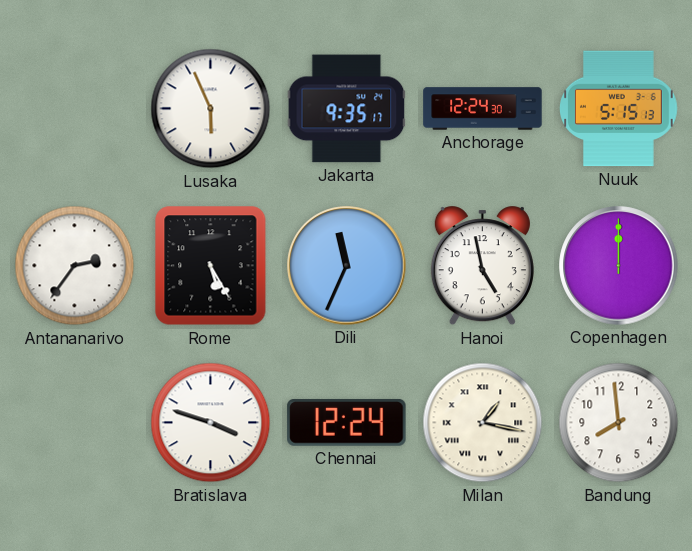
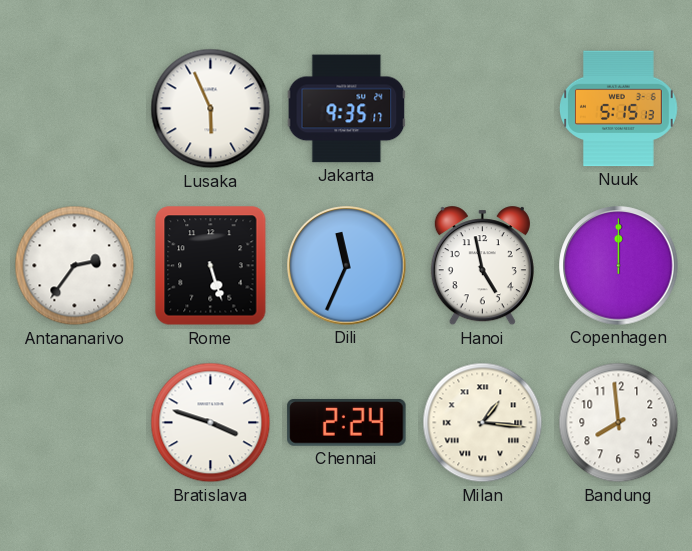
Anchorage: 12:24 -> none
Rome: 5:25 -> 5:27
Chennai: 12:24 -> 2:24
Milan: 1:17 -> 1:16
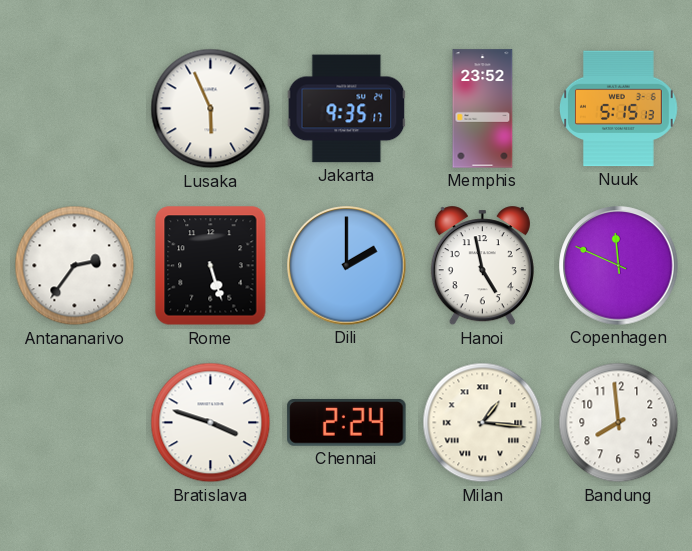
Memphis: none -> 23:52
Dili: 11:34 -> 2:00
Copenhagen: 12:00 -> 11:49
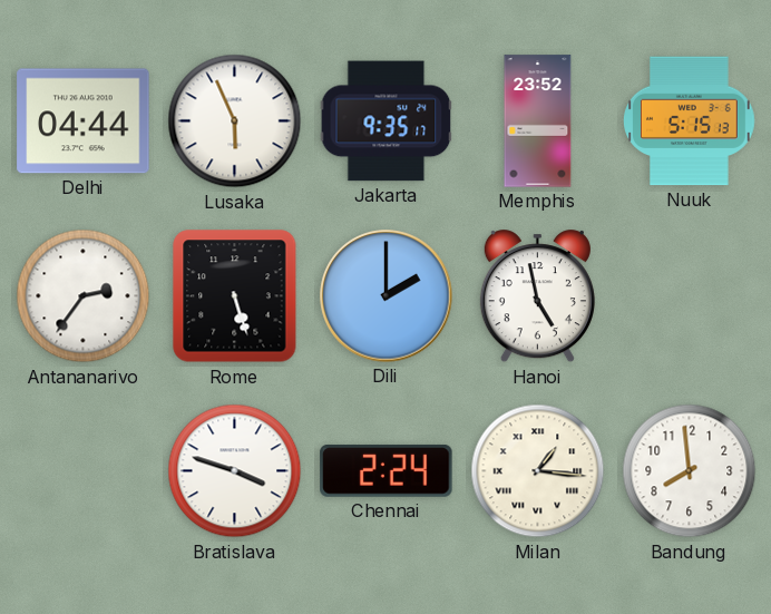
Delhi: none -> 04:44
Copenhagen: 11:49 -> none
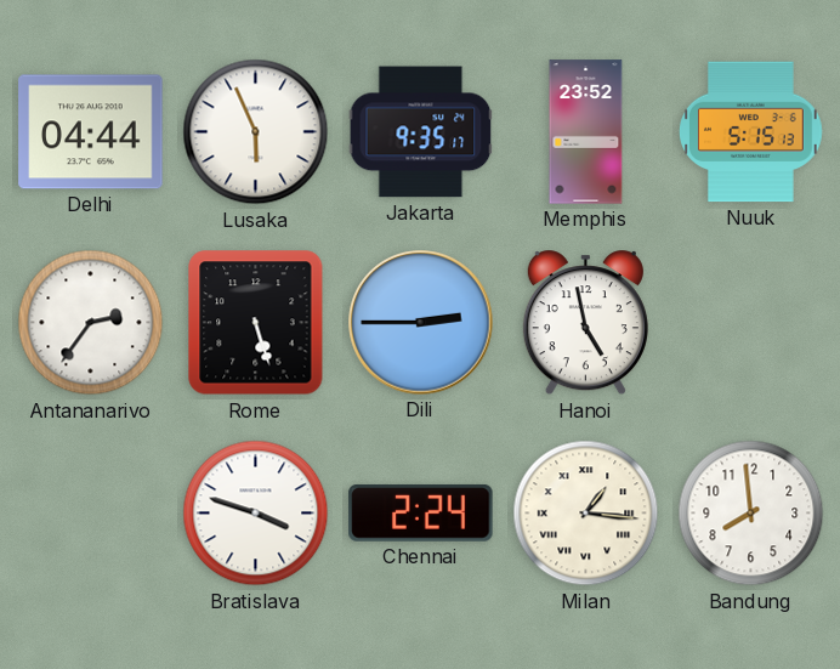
Dili: 2:00 -> 2:45
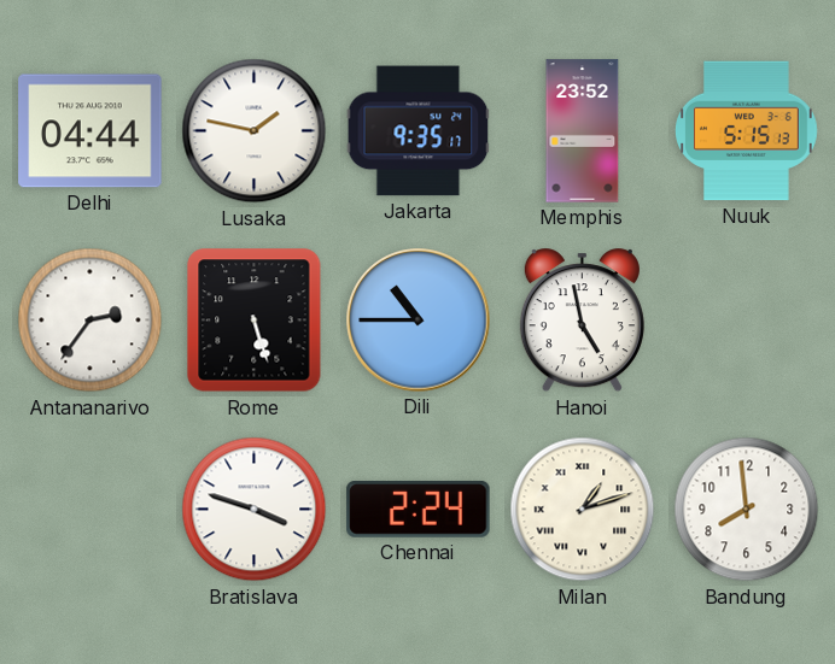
Lusaka: 5:56 -> 1:47
Dili: 2:45 -> 10:45
Milan: 1:16 -> 1:12
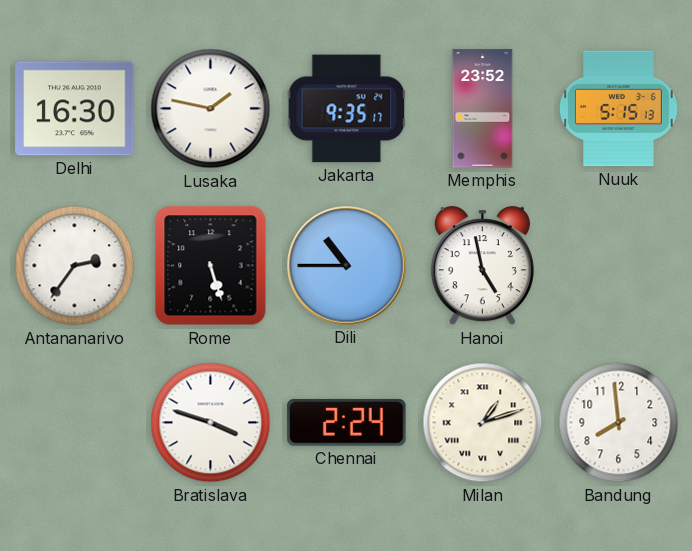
Delhi: 04:44 -> 16:30
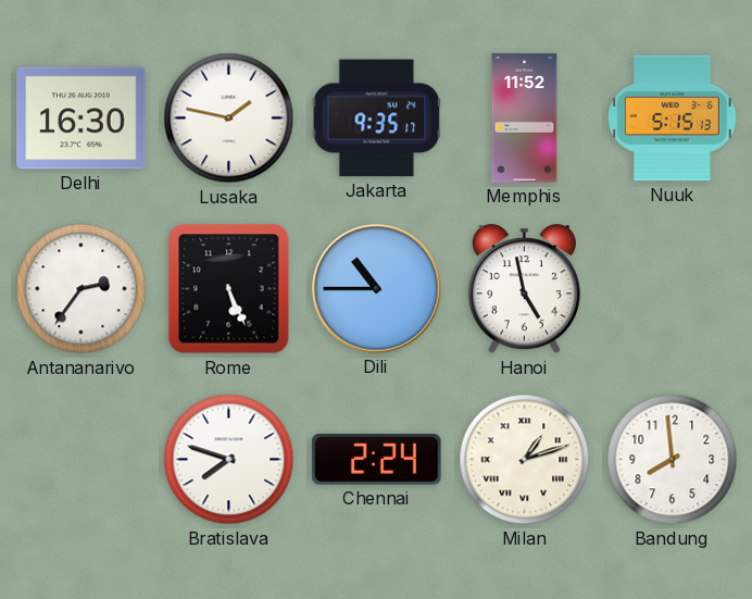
Memphis: 23:52 -> 11:52
Rome: 5:27 -> 5:26
Bratislava: 3:48 -> 7:48
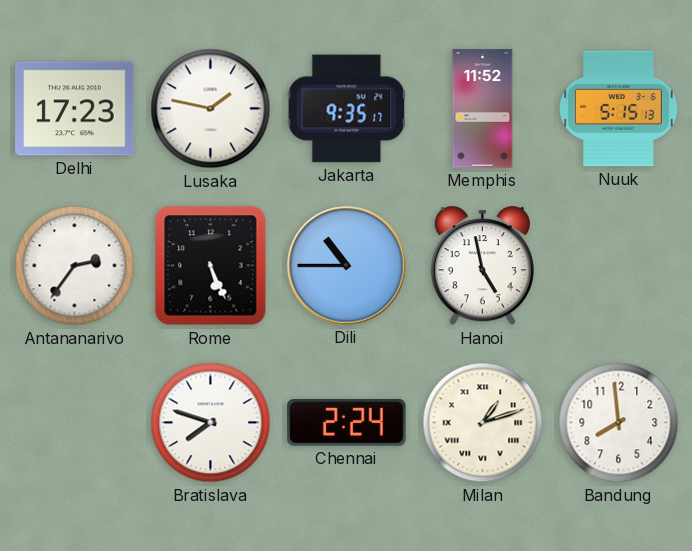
Delhi: 16:30 -> 17:23
